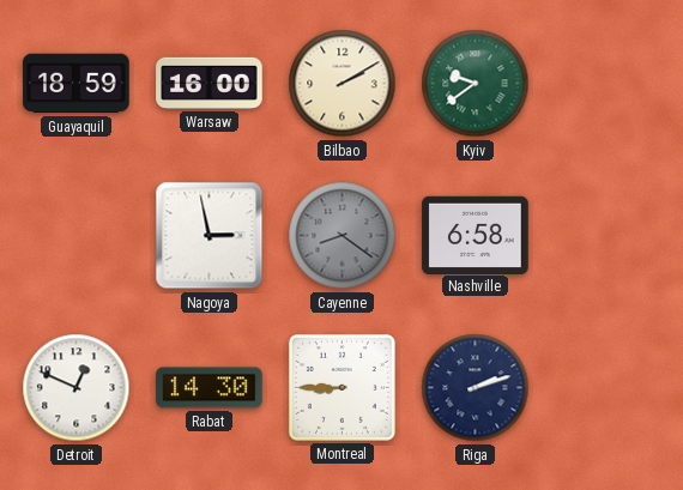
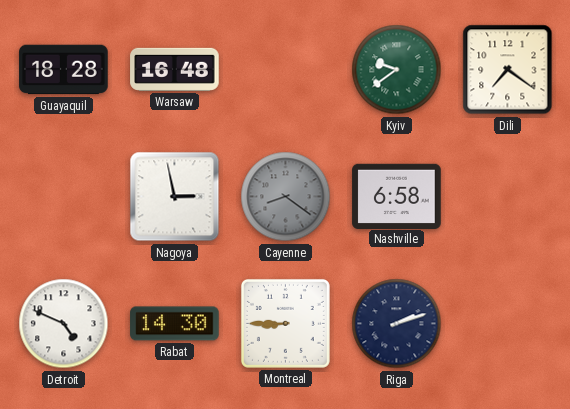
Guayaquil: 18:59 -> 18:28
Warsaw: 16:00 -> 16:48
Bilbao: 2:10 -> none
Dili: none -> 7:21
Detroit: 12:49 -> 4:49
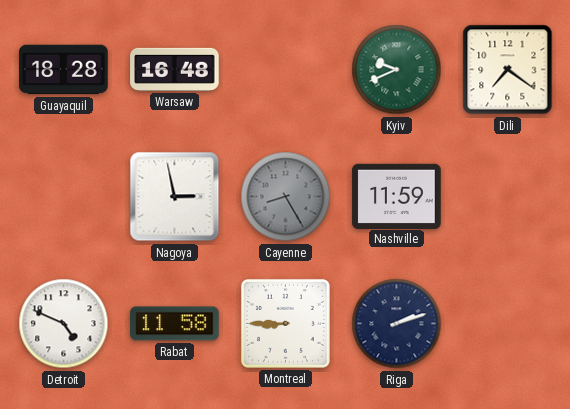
Kyiv: 9:39 -> 9:41
Cayenne: 8:21 -> 8:25
Nashville: 6:58 -> 11:59
Rabat: 14:30 -> 11:58
